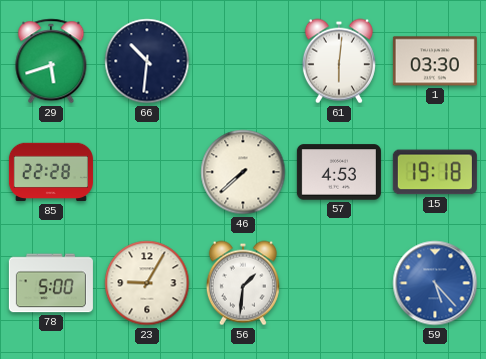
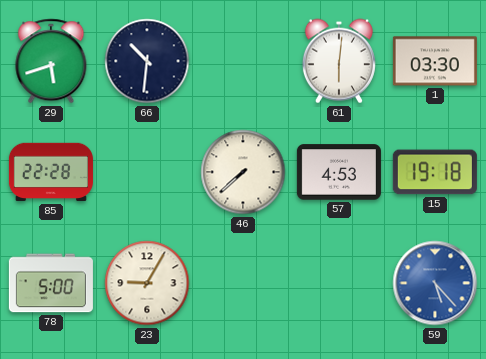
56: 1:31 -> none
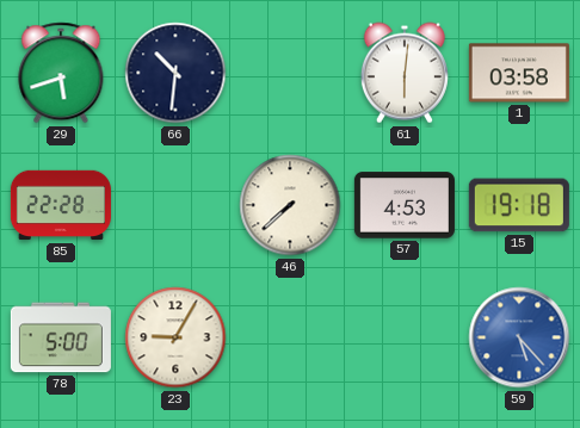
1: 03:30 -> 03:58
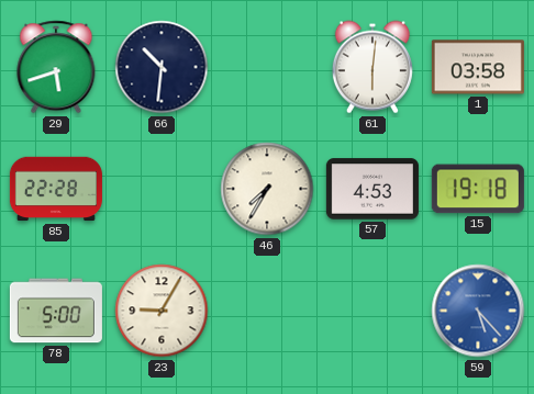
46: 7:38 -> 7:35
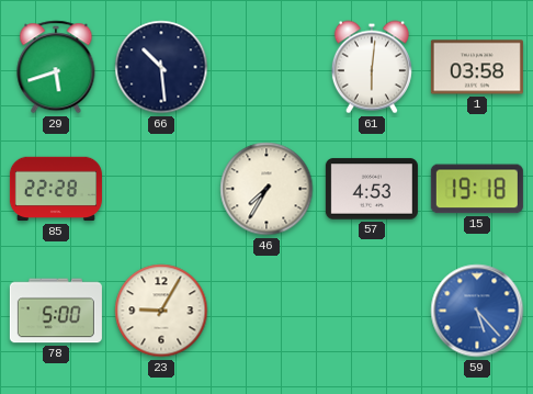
66: 10:31 -> 10:29
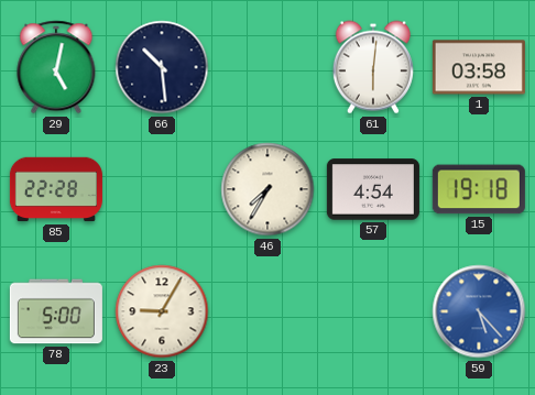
29: 5:42 -> 5:02
57: 4:53 -> 4:54
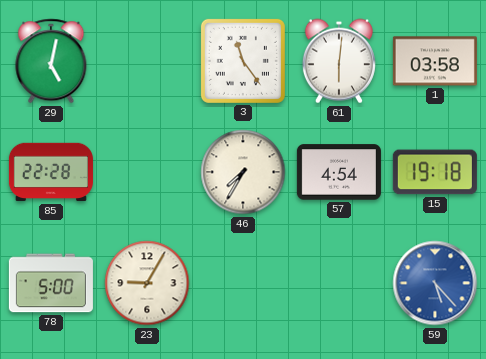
66: 10:29 -> none
3: none -> 11:24
